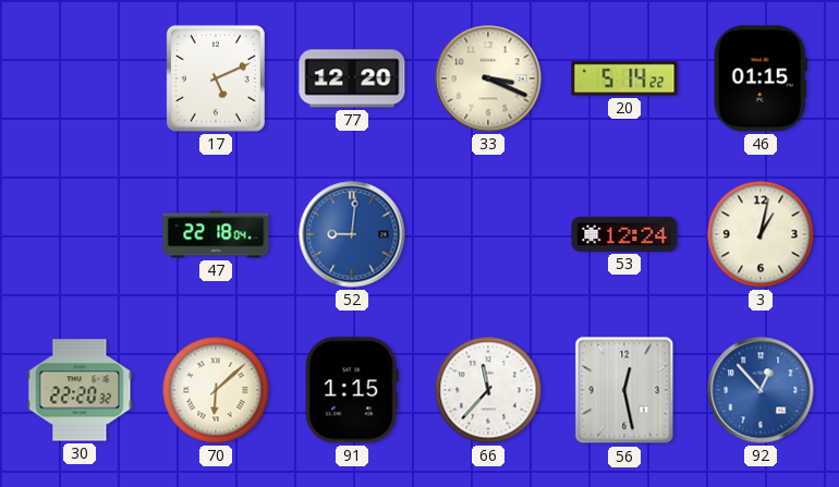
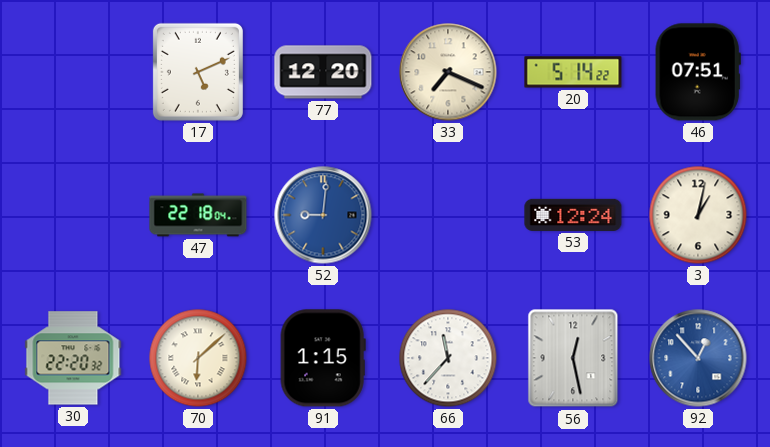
33: 3:19 -> 7:19
46: 01:15 -> 07:51
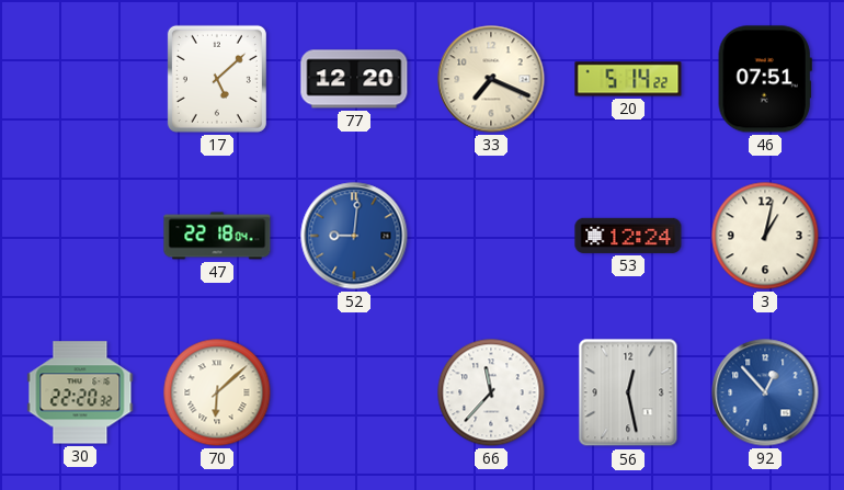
17: 5:11 -> 5:08
91: 1:15 -> none
